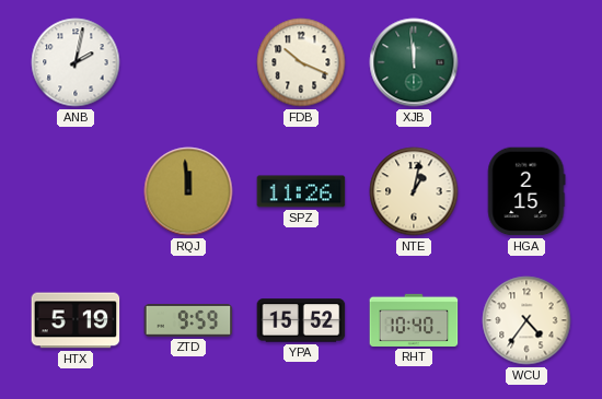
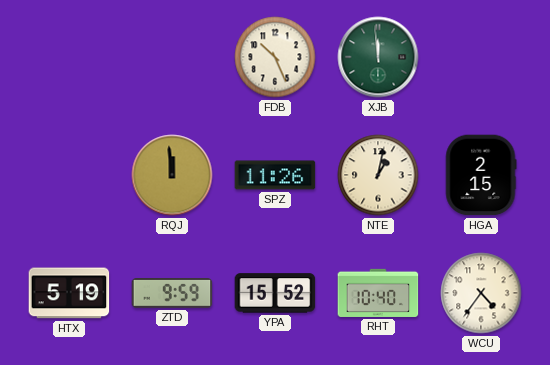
ANB: 2:02 -> none
FDB: 10:19 -> 10:26
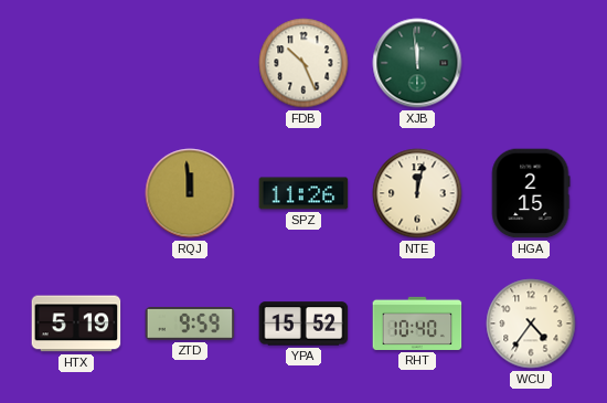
NTE: 1:02 -> 12:02
